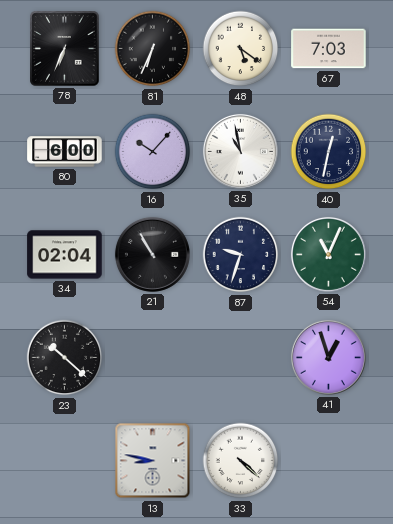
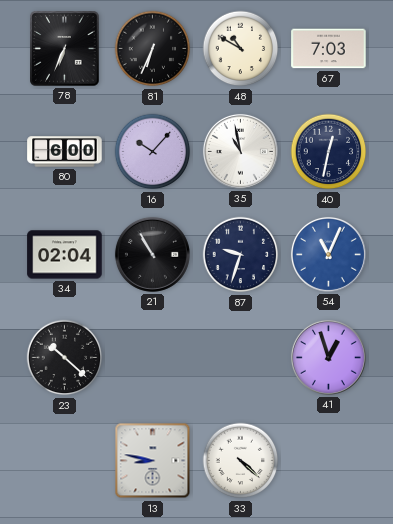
48: 5:21 -> 10:50
54 dial: green -> blue
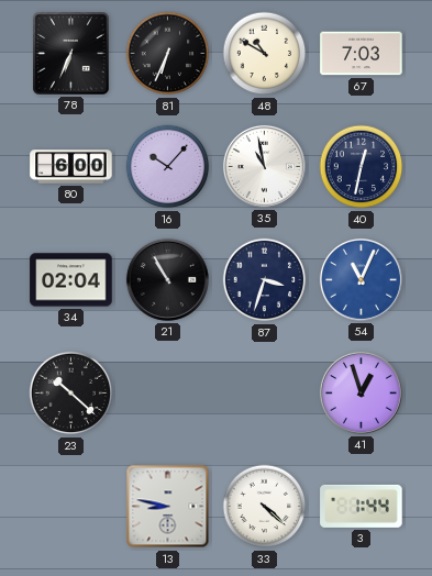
87: 9:33 -> 3:33
3: none -> 1:44
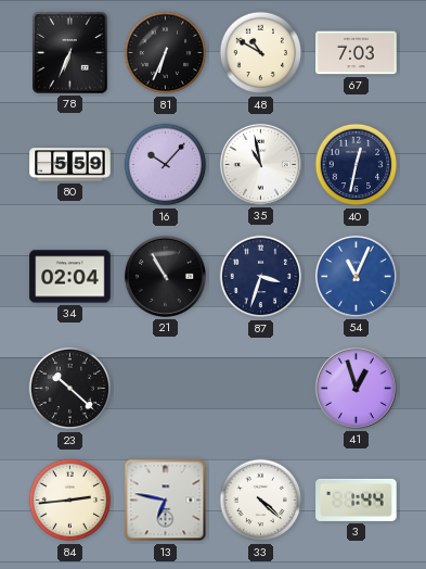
80: 6:00 -> 5:59
84: none -> 2:44
13: 8:47 -> 6:47
